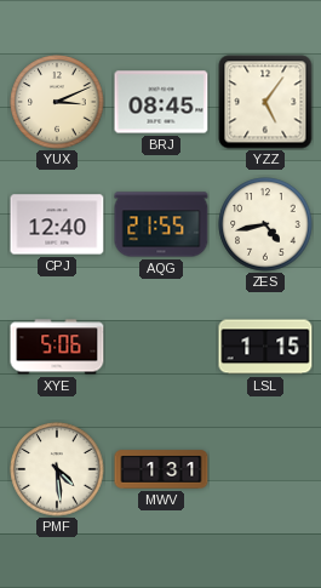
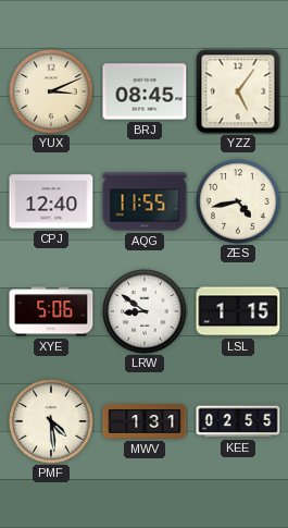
AQG: 21:55 -> 11:55
LRW: none -> 8:51
KEE: none -> 02:55
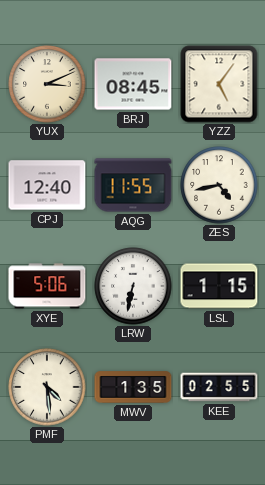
LRW: 8:51 -> 6:32
MWV: 1:31 -> 1:35
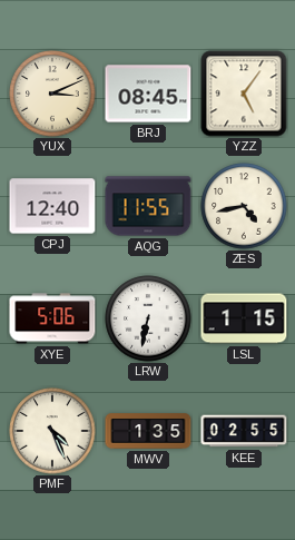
PMF: 4:29 -> 4:26
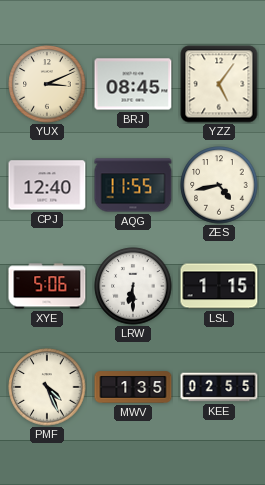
LRW: 6:32 -> 6:30
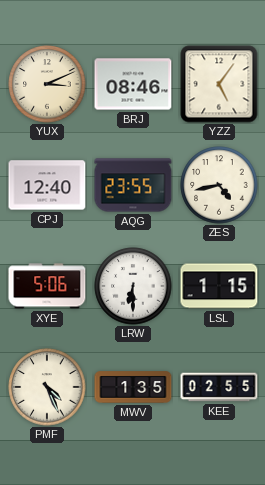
BRJ: 08:45 -> 08:46
AQG: 11:55 -> 23:55
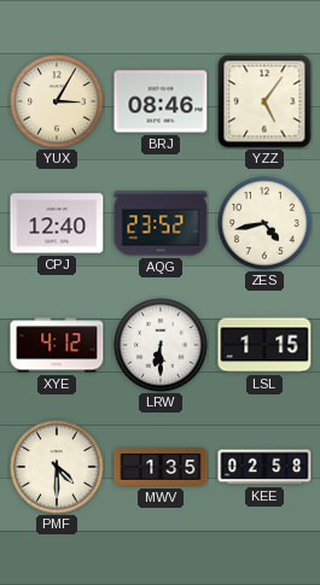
YUX: 3:11 -> 3:05
AQG: 23:55 -> 23:52
XYE: 5:06 -> 4:12
PMF: 4:26 -> 4:30
KEE: 02:55 -> 02:58
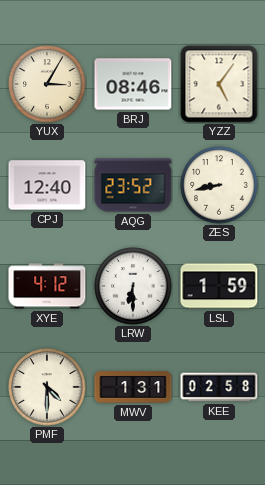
ZES: 4:43 -> 8:43
LSL: 1:15 -> 1:59
MWV: 1:35 -> 1:31
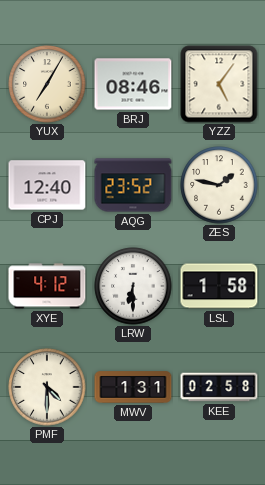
YUX: 3:05 -> 7:05
ZES: 8:43 -> 1:47
LSL: 1:59 -> 1:58
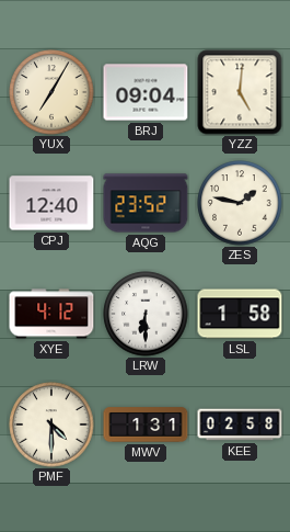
BRJ: 08:46 -> 09:04
YZZ: 5:06 -> 5:01
